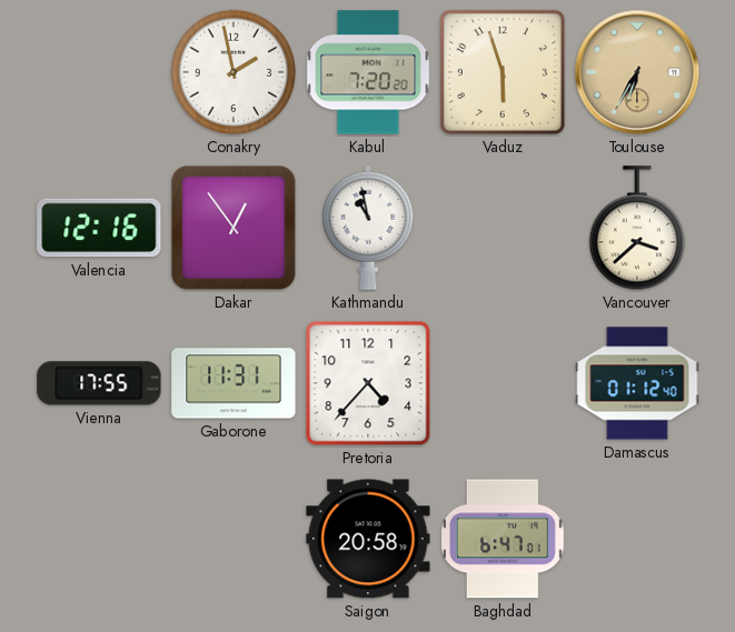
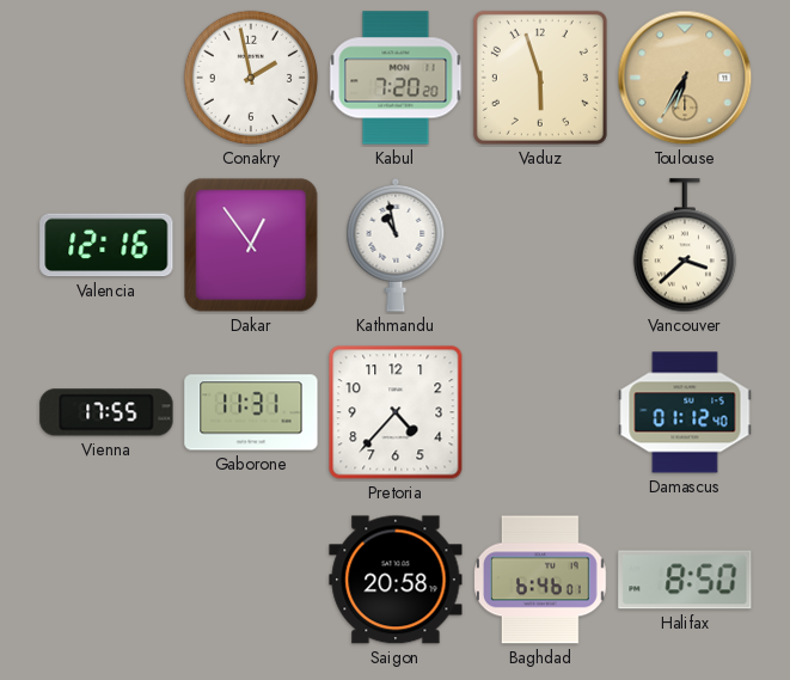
Baghdad: 6:47 -> 6:46
Halifax: none -> 8:50
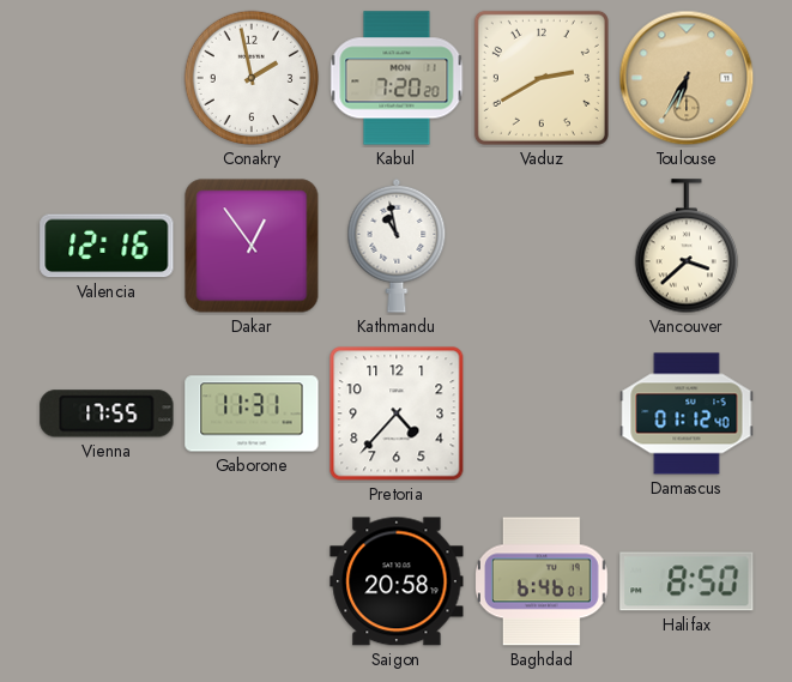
Vaduz: 5:57 -> 2:40
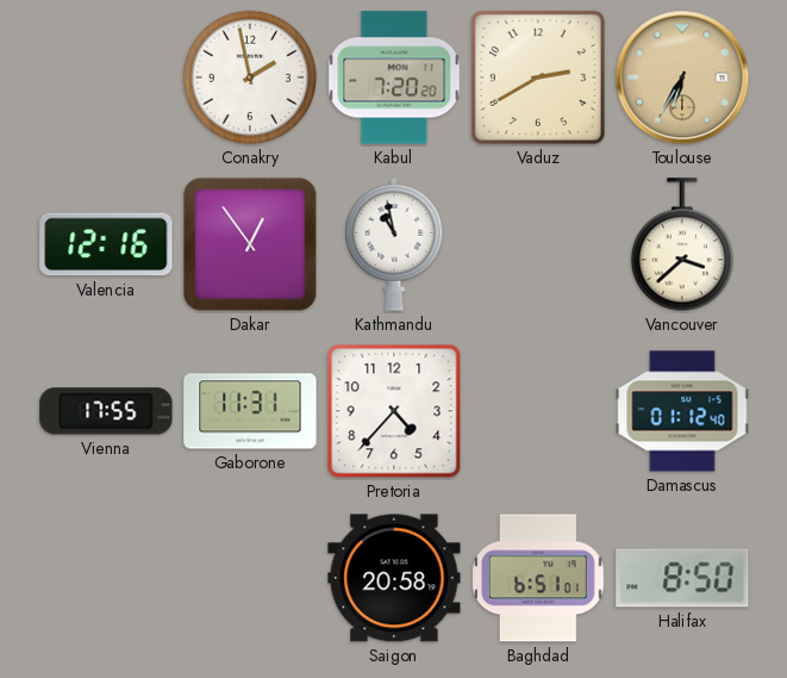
Baghdad: 6:46 -> 6:51
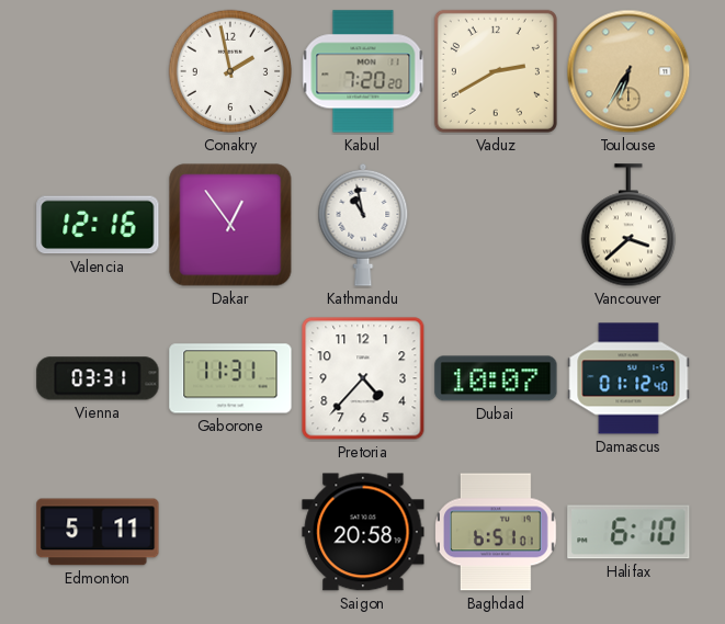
Vienna: 17:55 -> 03:31
Dubai: none -> 10:07
Edmonton: none -> 5:11
Halifax: 8:50 -> 6:10
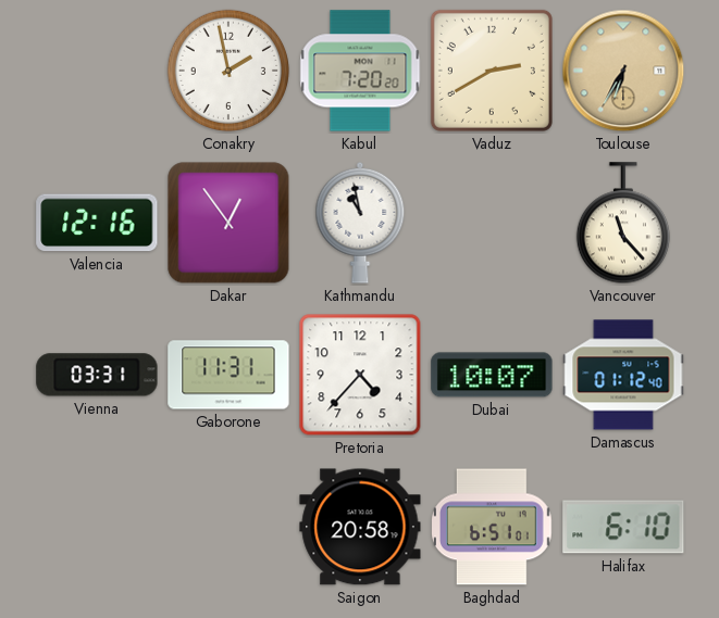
Vancouver: 3:38 -> 11:23
Edmonton: 5:11 -> none
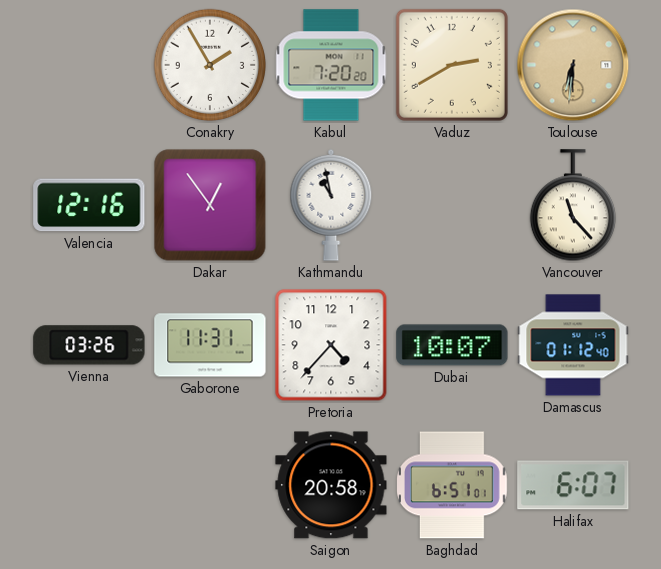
Conakry: 1:58 -> 1:55
Toulouse: 6:35 -> 6:31
Vienna: 03:31 -> 03:26
Halifax: 6:10 -> 6:07
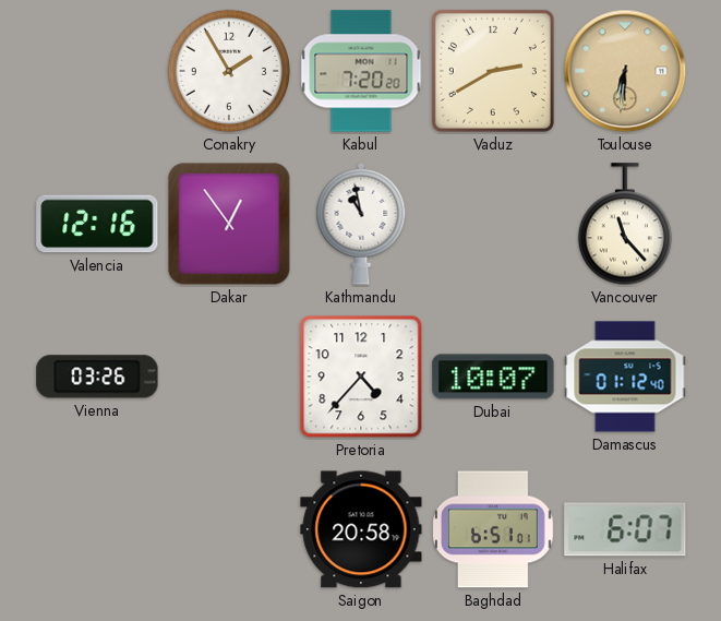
Gaborone: 11:31 -> none
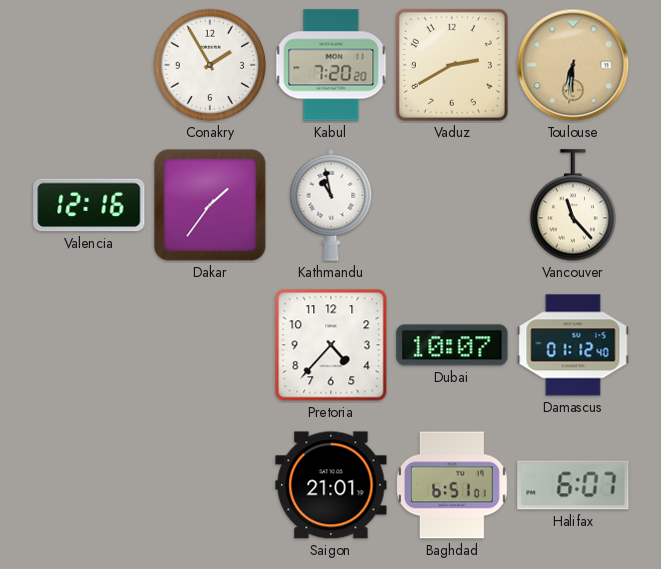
Dakar: 12:54 -> 1:36
Vienna: 03:26 -> none
Saigon: 20:58 -> 21:01
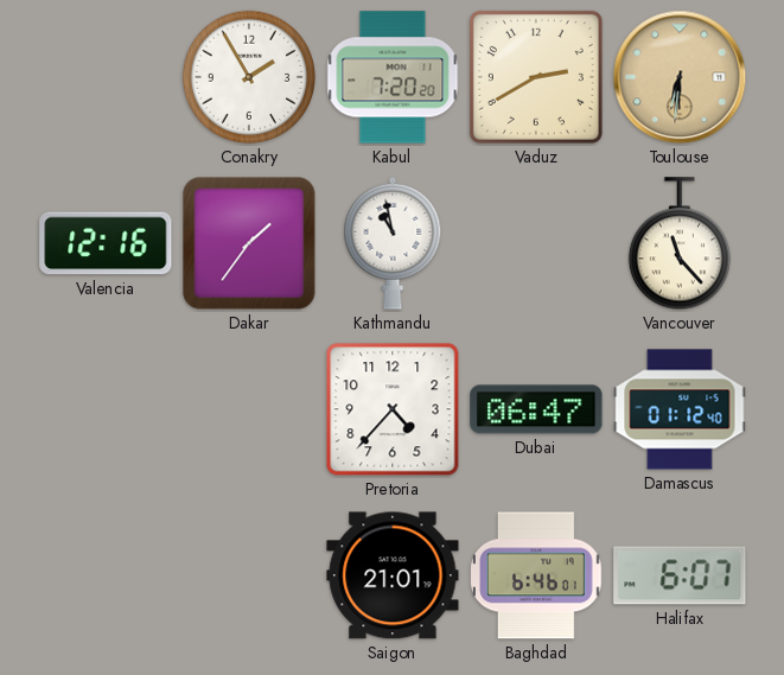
Dubai: 10:07 -> 06:47
Baghdad: 6:51 -> 6:46
